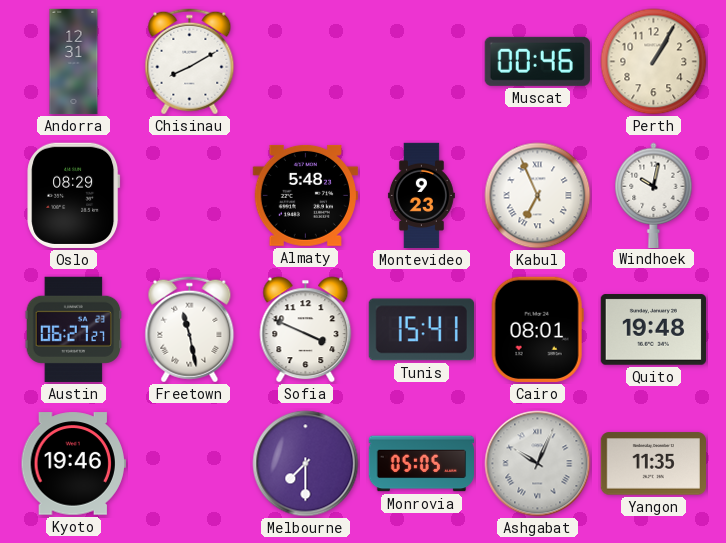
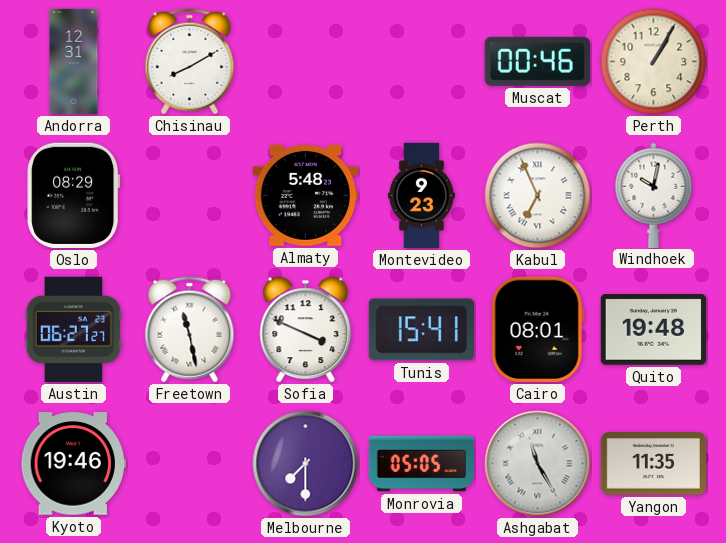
Ashgabat: 10:04 -> 11:25
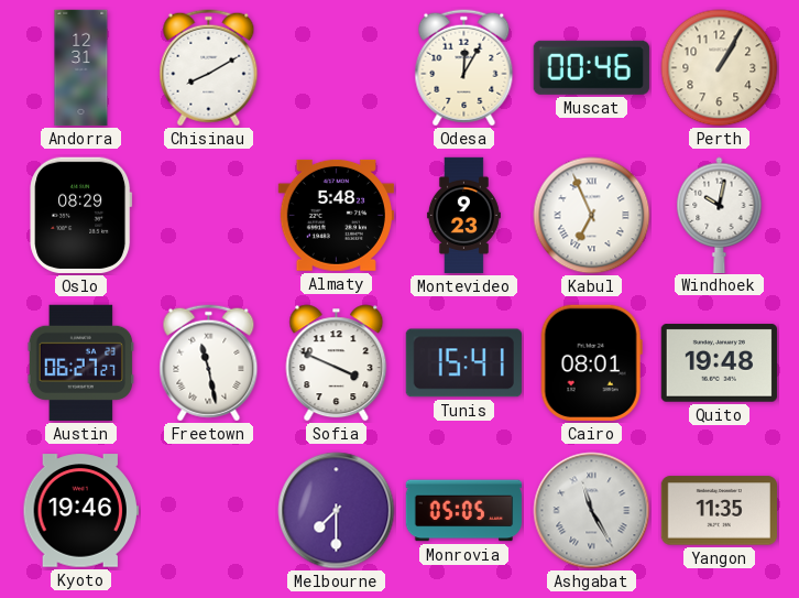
Odesa: none -> 12:05
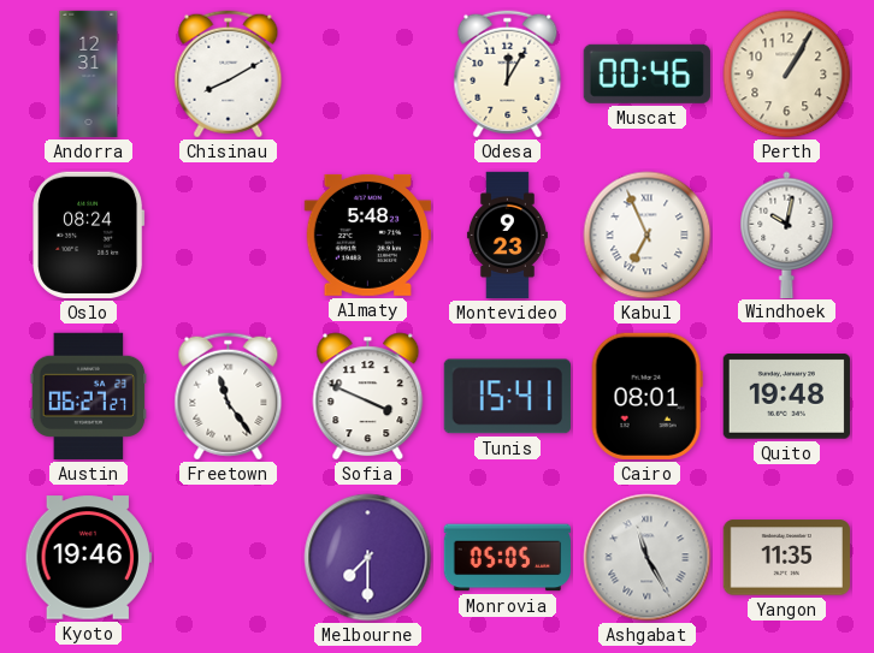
Oslo: 08:29 -> 08:24
Freetown: 11:28 -> 11:24
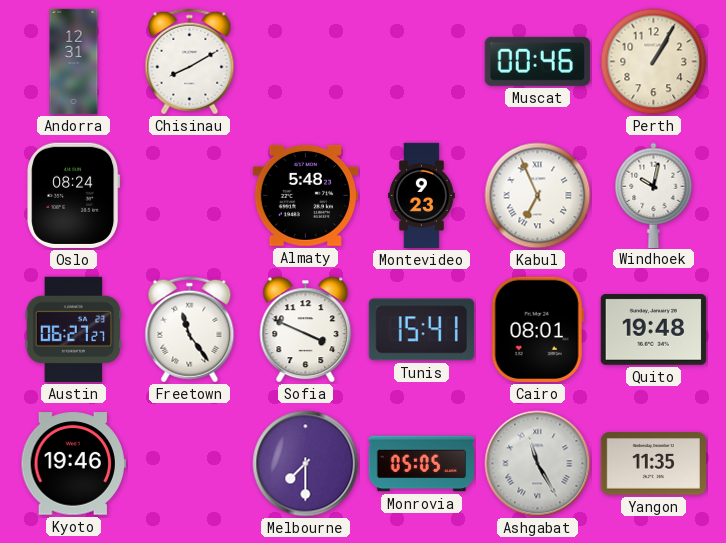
Odesa: 12:05 -> none
